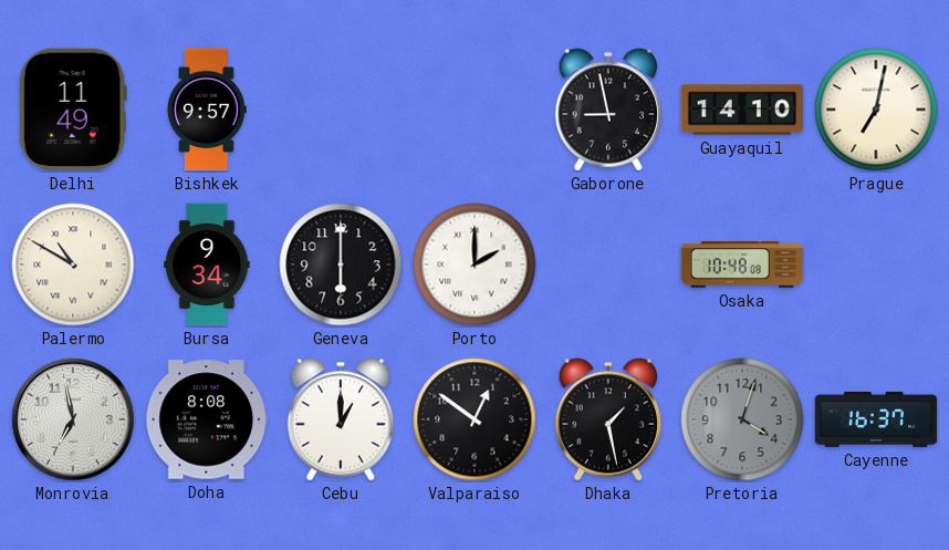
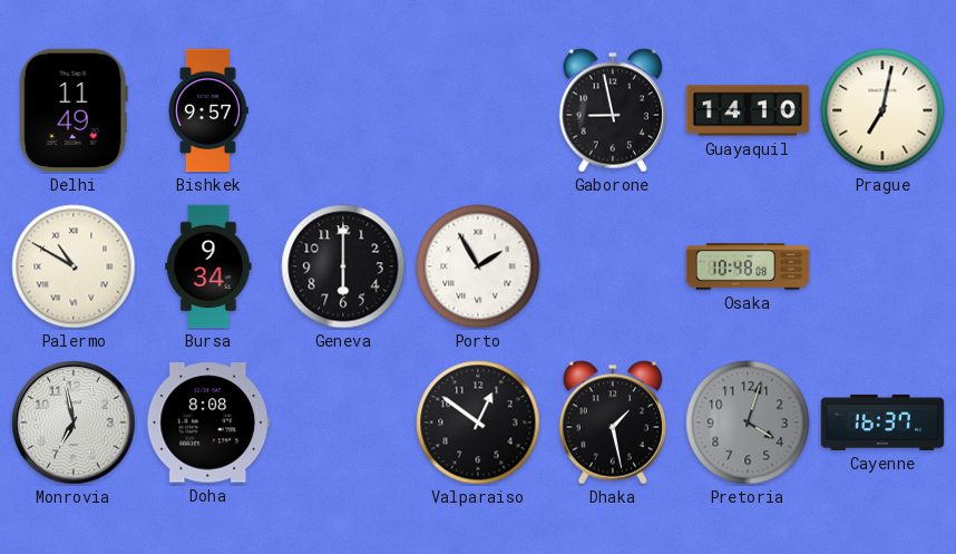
Porto: 2:00 -> 1:55
Cebu: 1:00 -> none
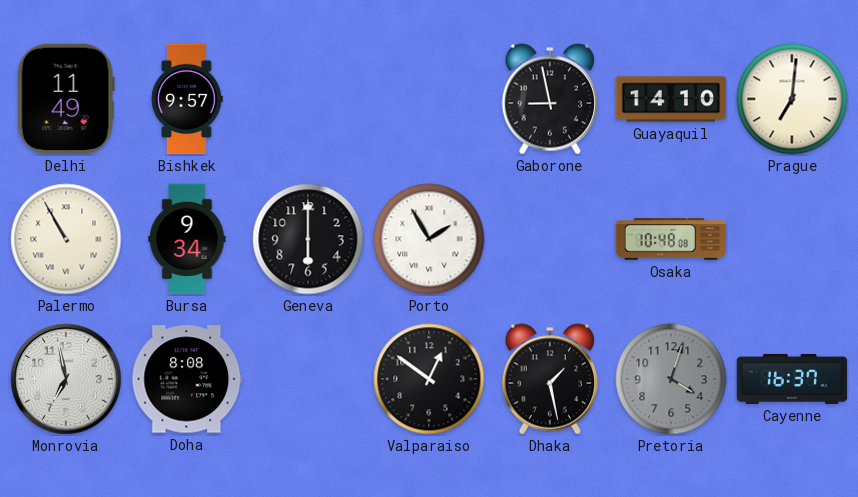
Prague: 7:02 -> 7:01
Palermo: 10:50 -> 10:55
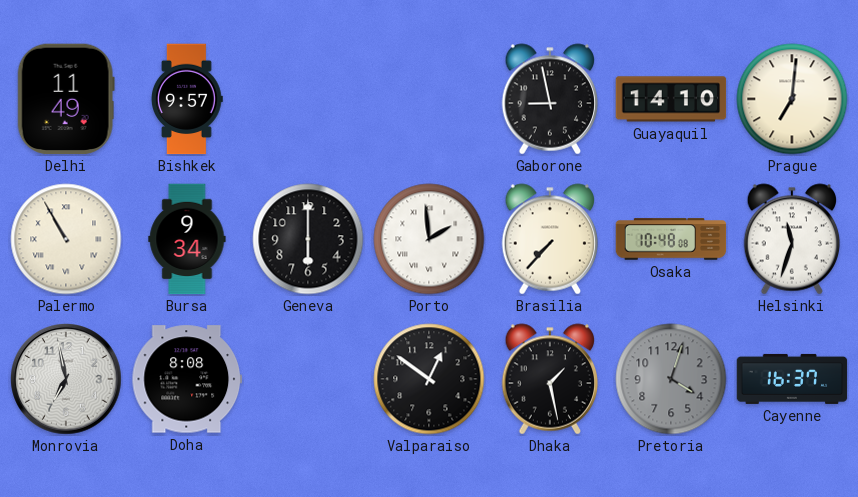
Porto: 1:55 -> 1:59
Brasilia: none -> 7:37
Helsinki: none -> 11:33
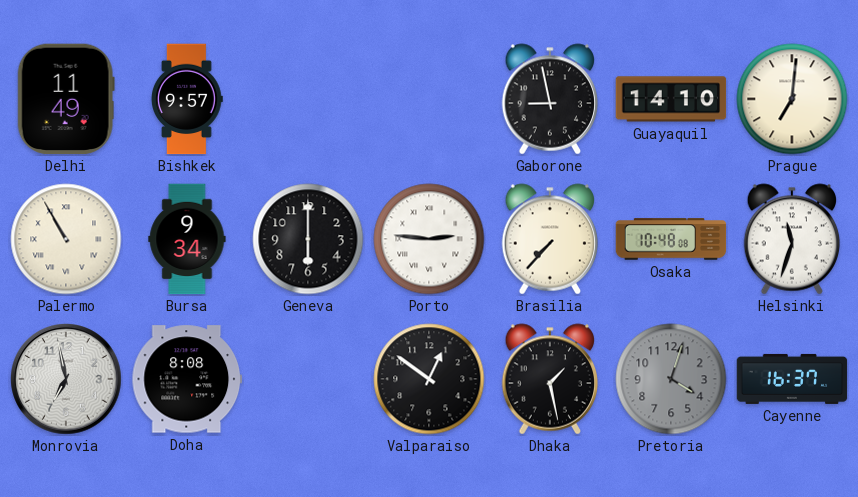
Porto: 1:59 -> 2:46
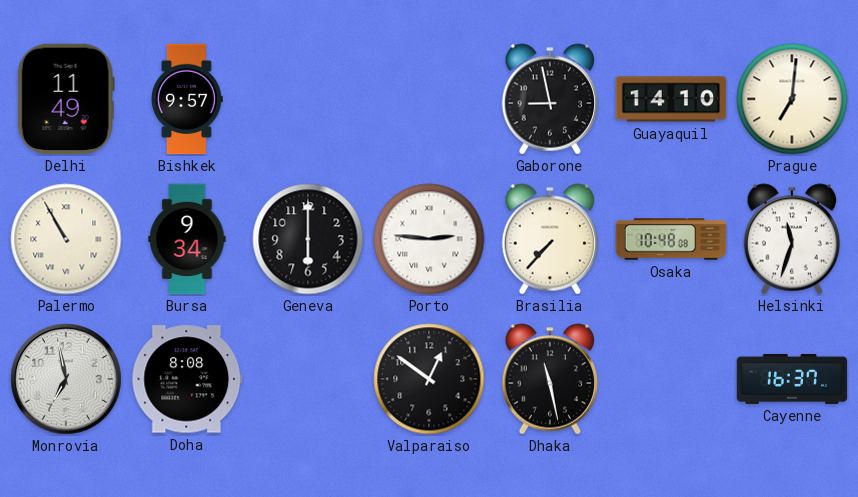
Dhaka: 1:28 -> 11:28
Pretoria: 4:03 -> none
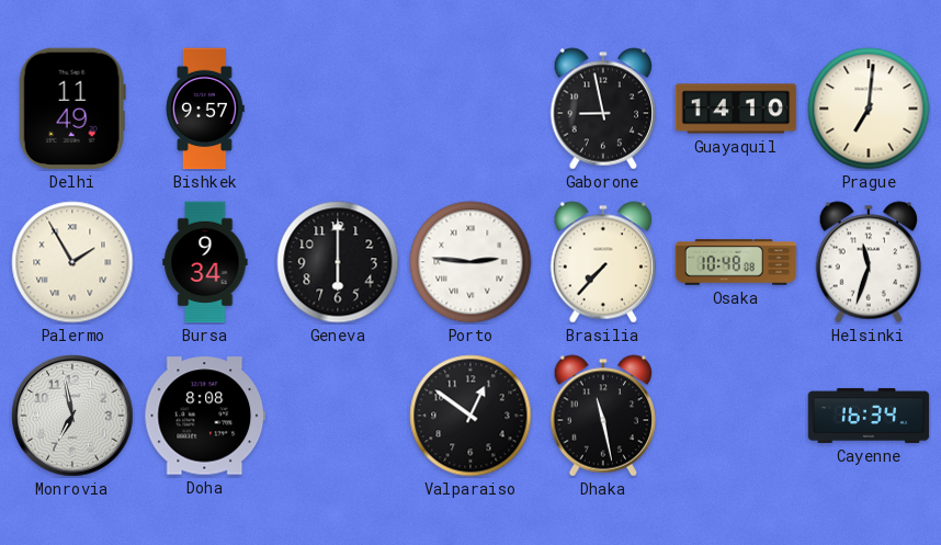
Palermo: 10:55 -> 1:55
Cayenne: 16:37 -> 16:34
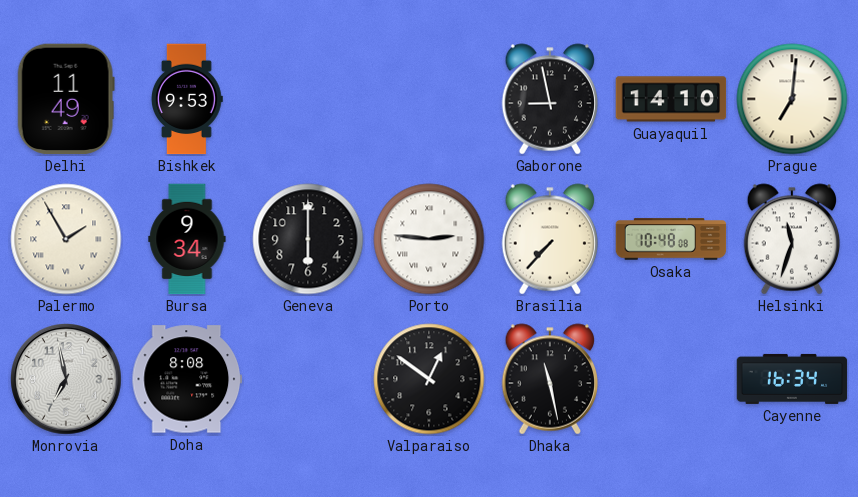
Bishkek: 9:57 -> 9:53
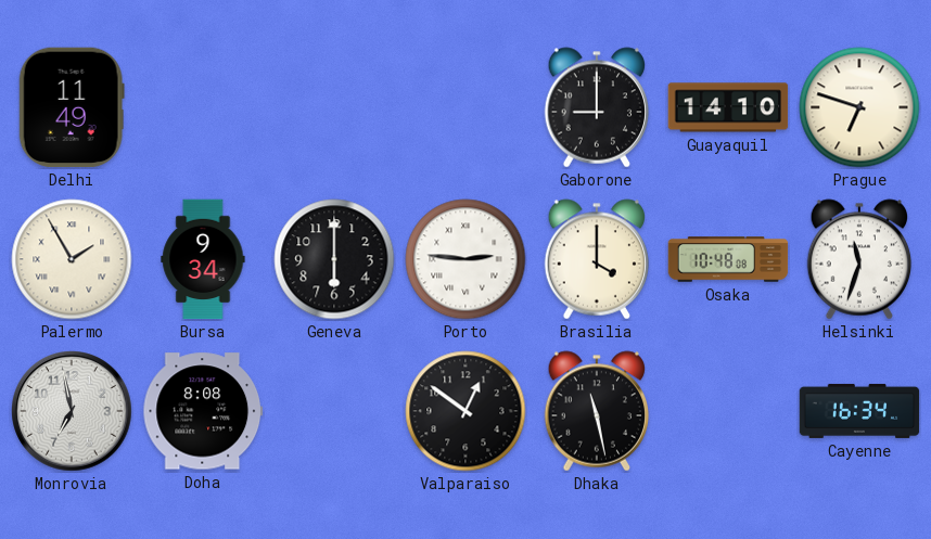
Bishkek: 9:53 -> none
Gaborone: 8:58 -> 9:00
Prague: 7:01 -> 6:48
Brasilia: 7:37 -> 4:00
